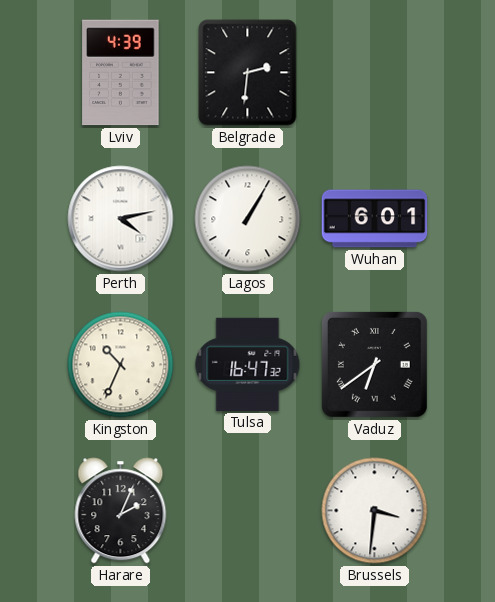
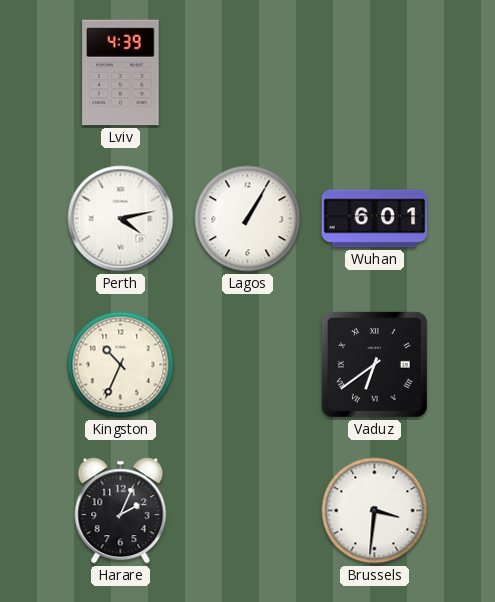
Belgrade: 2:31 -> none
Tulsa: 16:47 -> none
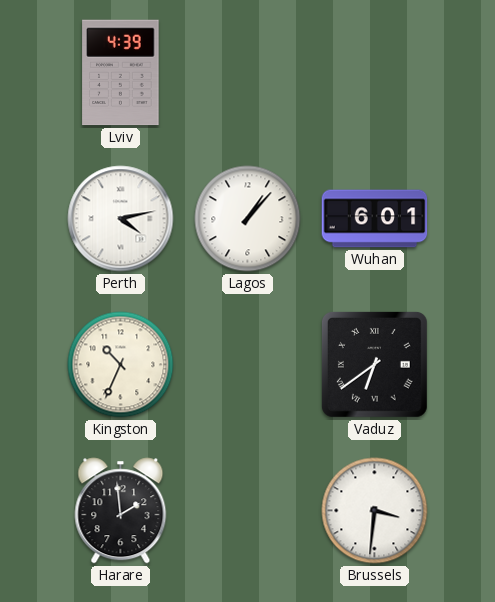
Lagos: 1:05 -> 1:07
Harare: 2:04 -> 1:59
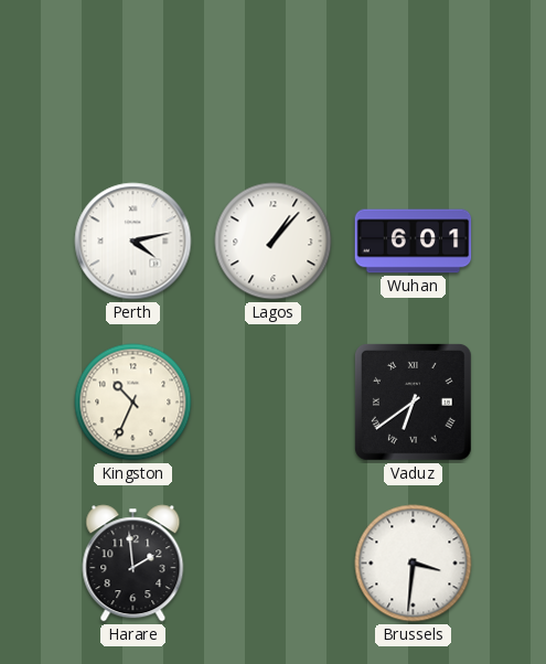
Lviv: 4:39 -> none
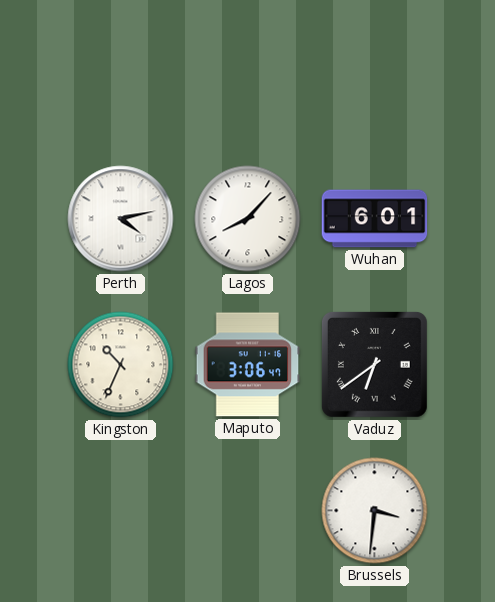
Lagos: 1:07 -> 8:07
Maputo: none -> 3:06
Harare: 1:59 -> none
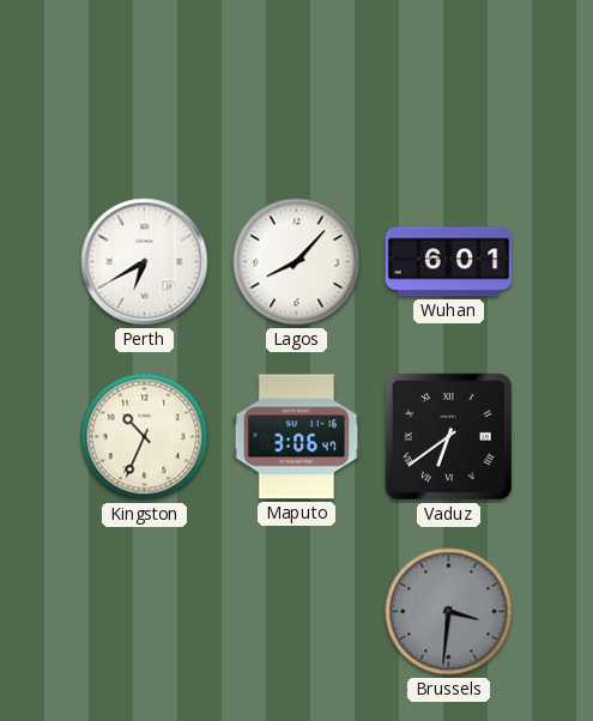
Perth: 4:13 -> 6:40
Brussels dial: white -> grey
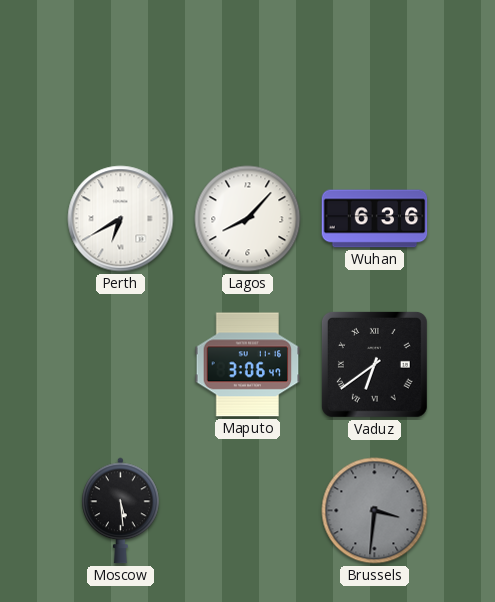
Wuhan: 6:01 -> 6:36
Kingston: 10:34 -> none
Moscow: none -> 5:29
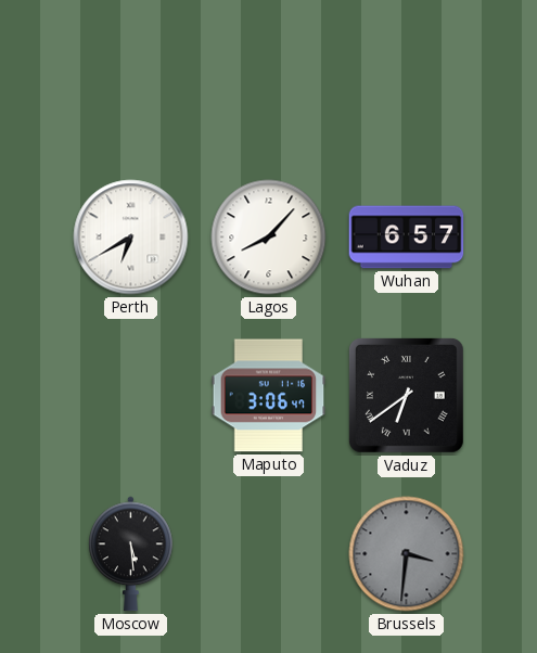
Wuhan: 6:36 -> 6:57
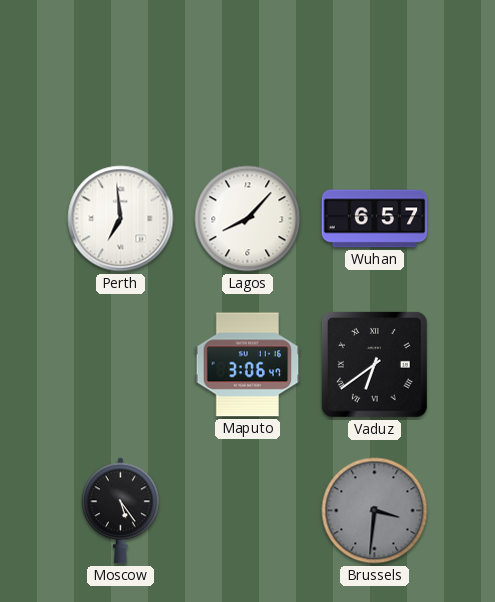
Perth: 6:40 -> 6:59
Moscow: 5:29 -> 5:24
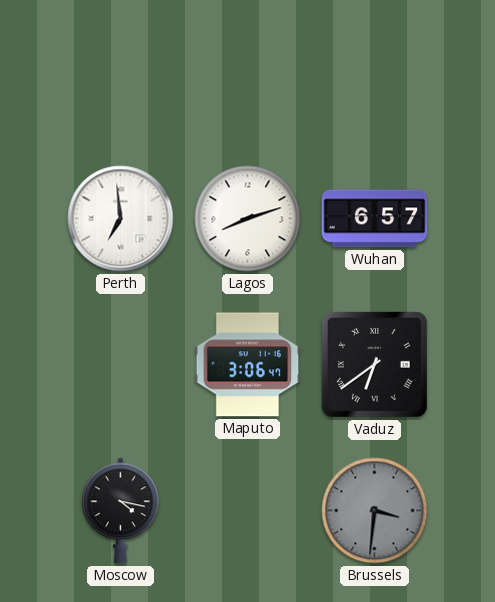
Lagos: 8:07 -> 8:12
Moscow: 5:24 -> 4:17
